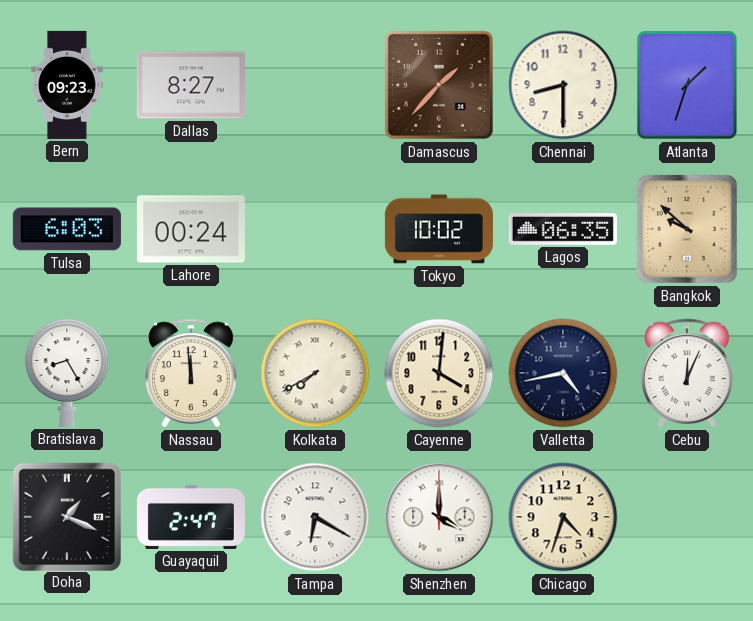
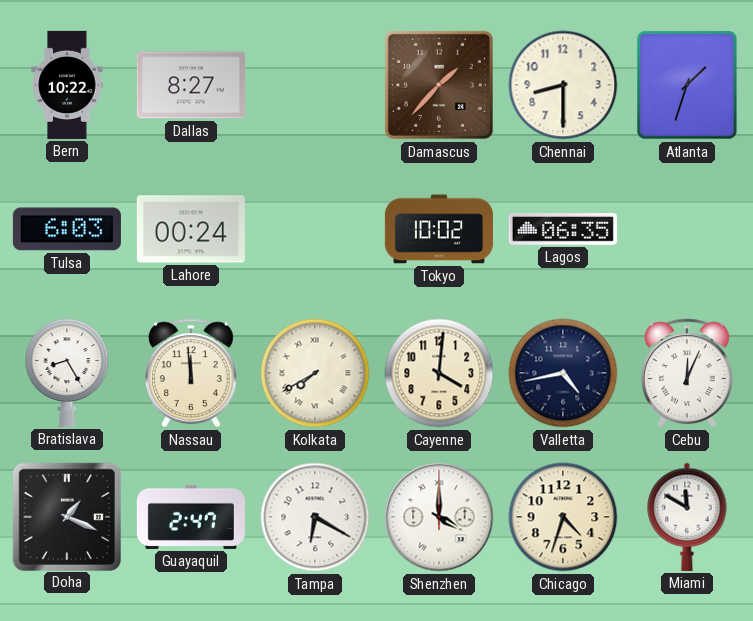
Bern: 09:23 -> 10:22
Bangkok: 9:52 -> none
Miami: none -> 11:50
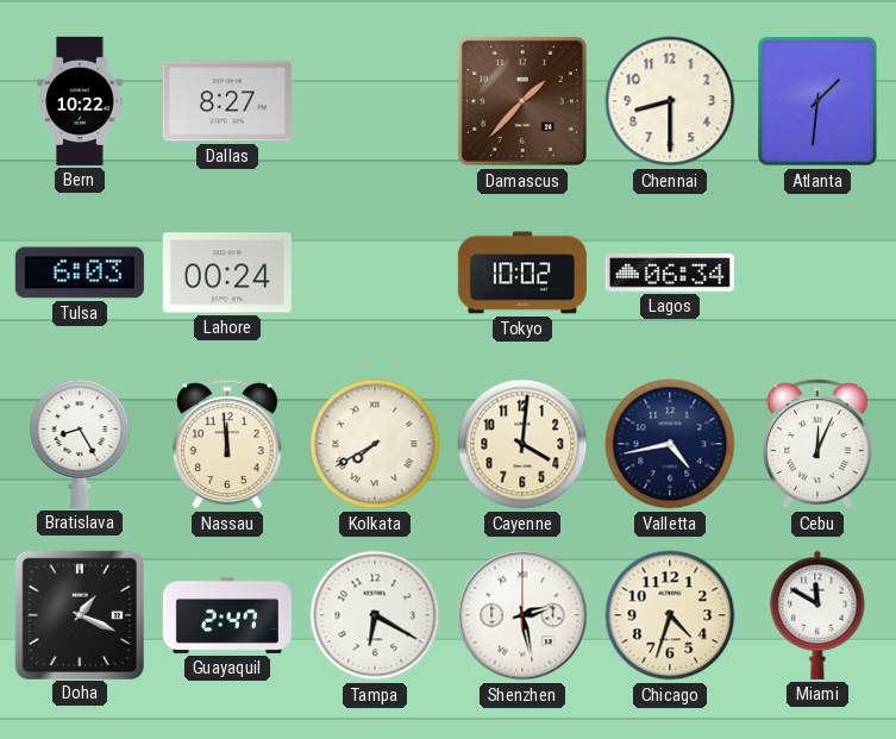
Atlanta: 1:33 -> 1:31
Lagos: 06:35 -> 06:34
Shenzhen: 4:00 -> 2:28
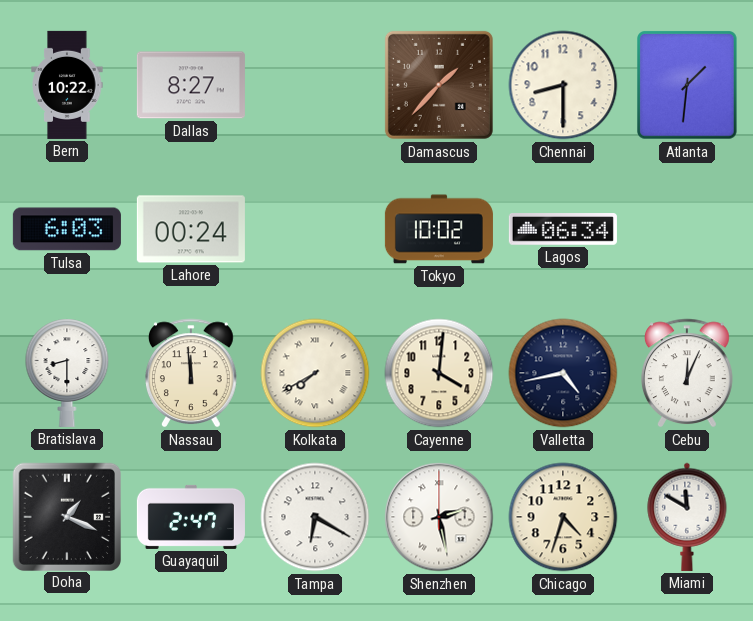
Bratislava: 8:25 -> 8:30
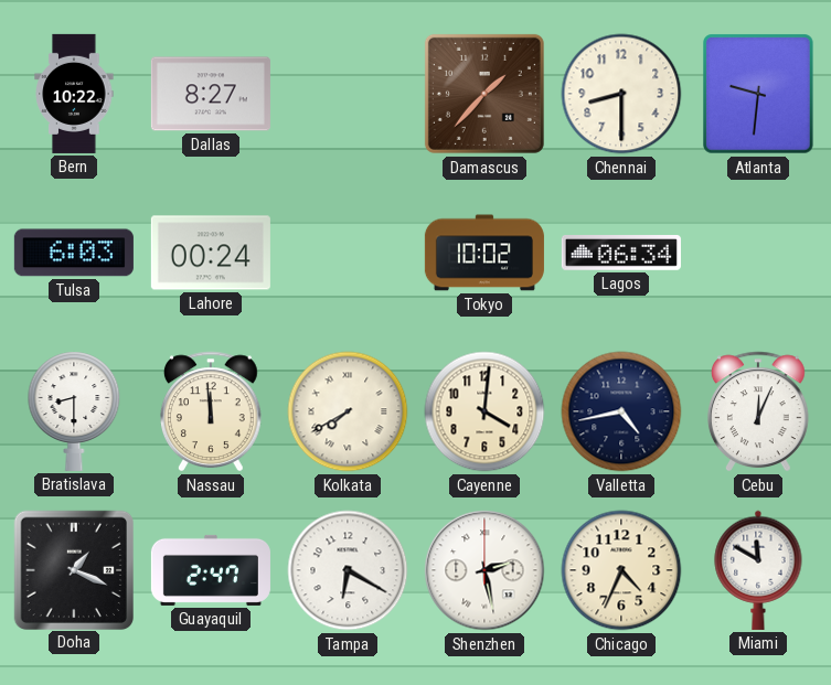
Atlanta: 1:31 -> 9:31
Chicago: 4:33 -> 4:34
